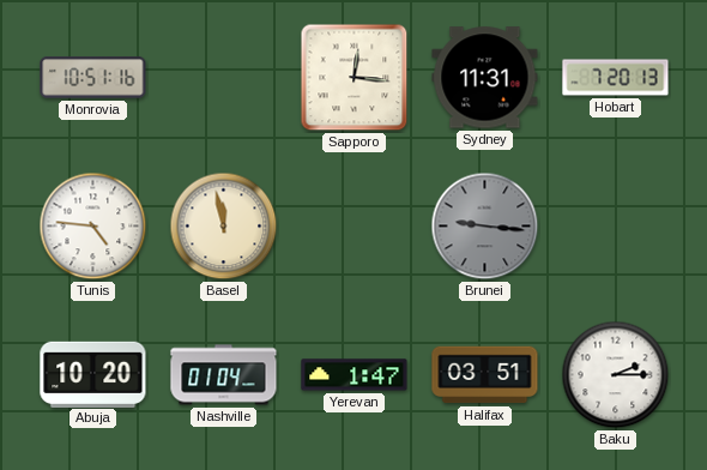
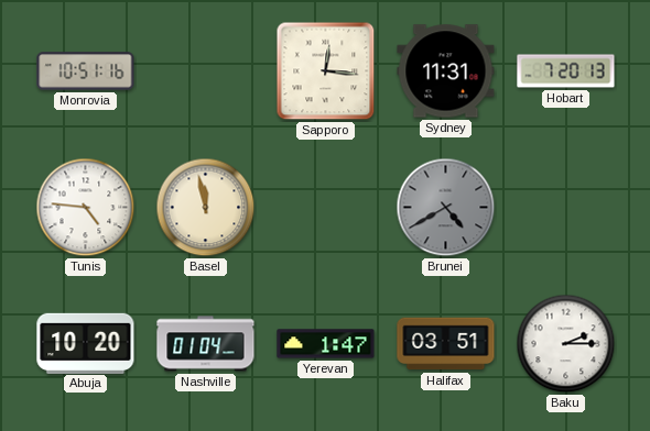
Brunei: 9:16 -> 4:40
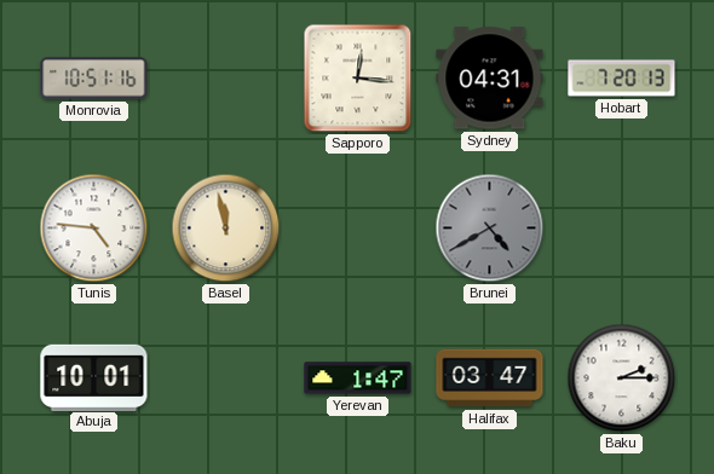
Sydney: 11:31 -> 04:31
Abuja: 10:20 -> 10:01
Nashville: 01:04 -> none
Halifax: 03:51 -> 03:47
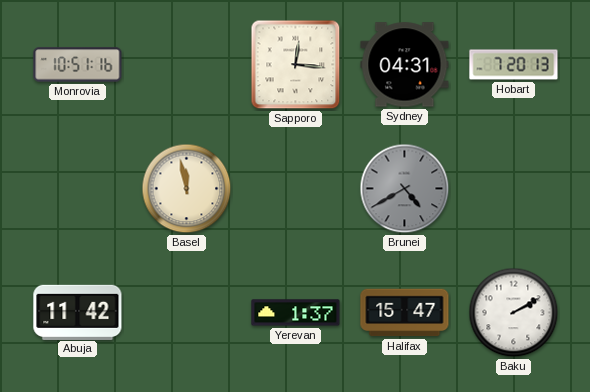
Tunis: 4:46 -> none
Abuja: 10:01 -> 11:42
Yerevan: 1:47 -> 1:37
Halifax: 03:47 -> 15:47
Baku: 2:15 -> 2:10
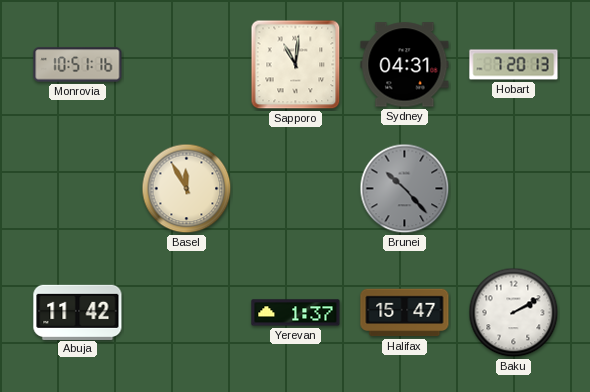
Sapporo: 12:16 -> 11:01
Basel: 11:58 -> 11:55
Brunei: 4:40 -> 10:23
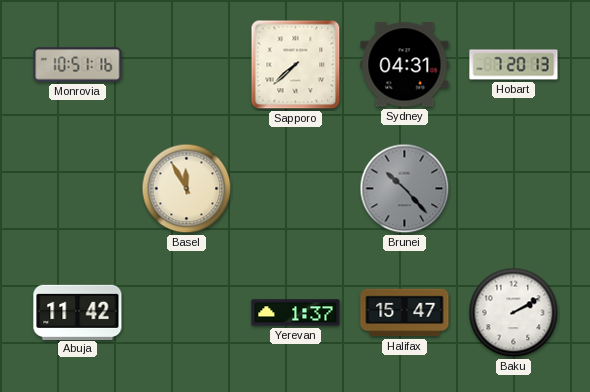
Sapporo: 11:01 -> 7:38
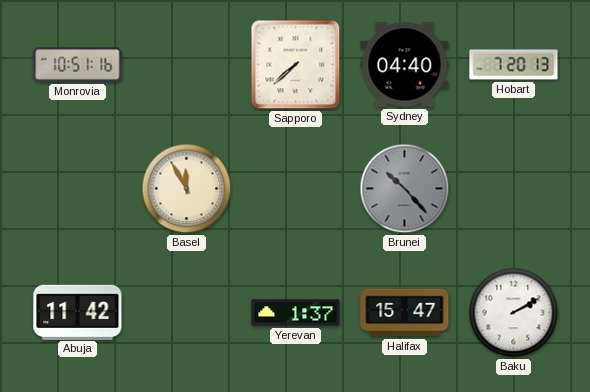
Sydney: 04:31 -> 04:40
